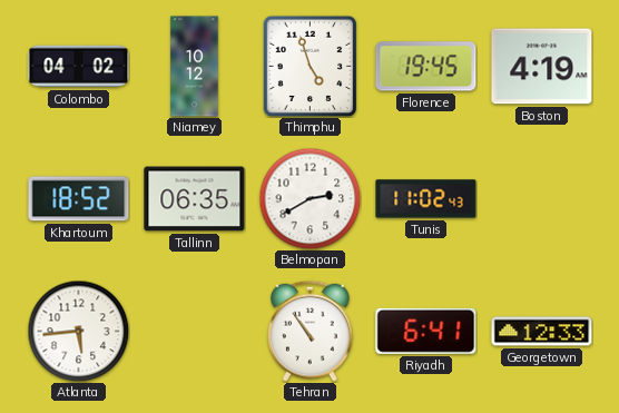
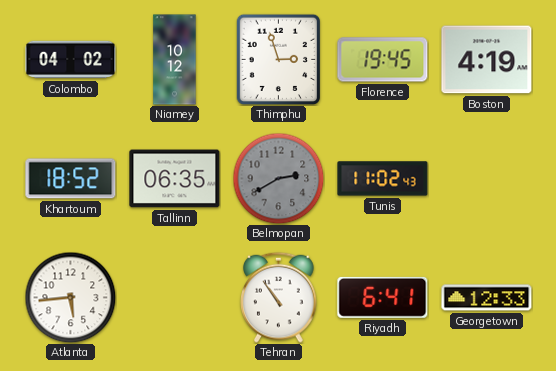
Thimphu: 4:57 -> 2:57
Belmopan dial: white -> grey
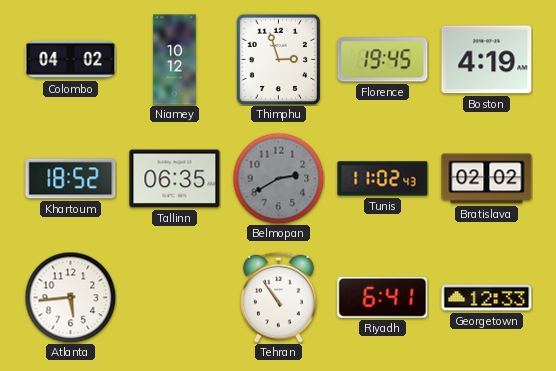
Bratislava: none -> 02:02
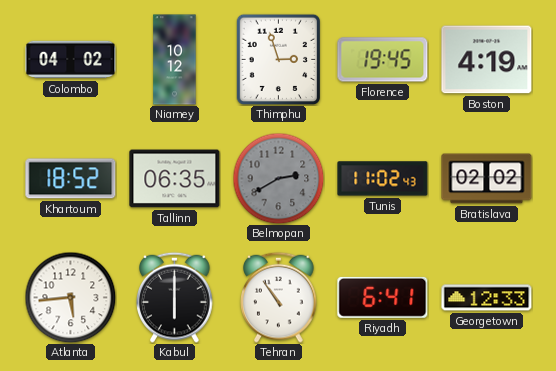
Kabul: none -> 6:00
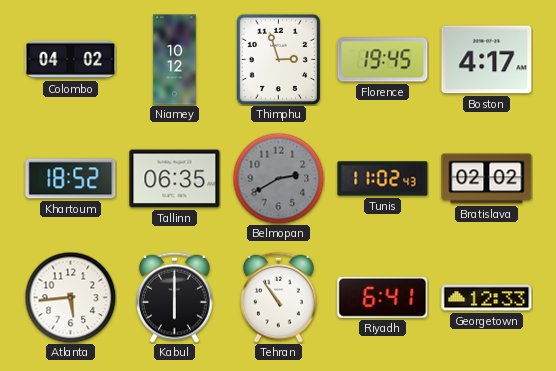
Boston: 4:19 -> 4:17
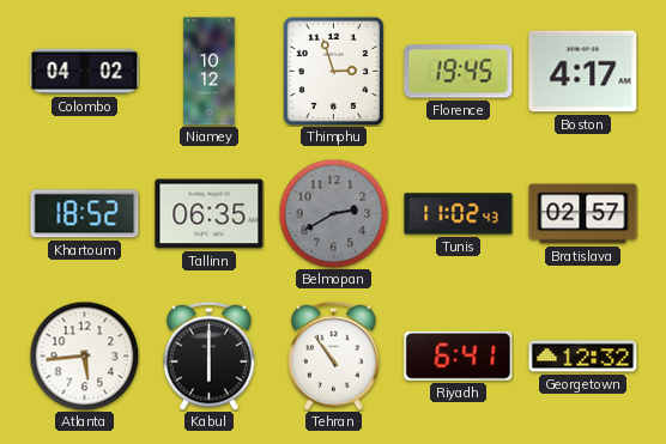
Bratislava: 02:02 -> 02:57
Georgetown: 12:33 -> 12:32
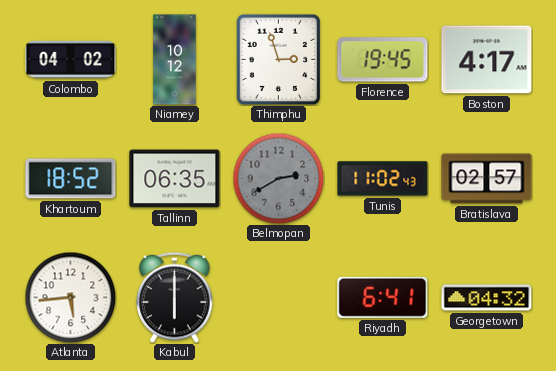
Tehran: 10:54 -> none
Georgetown: 12:32 -> 04:32
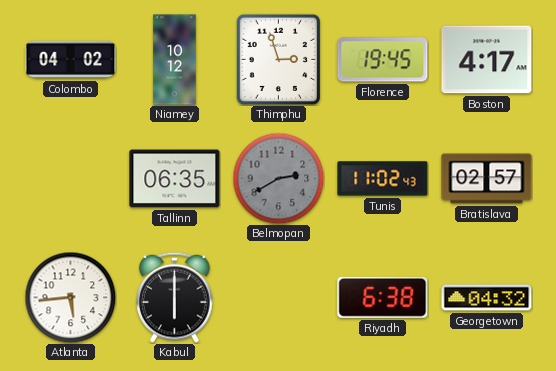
Khartoum: 18:52 -> none
Riyadh: 6:41 -> 6:38
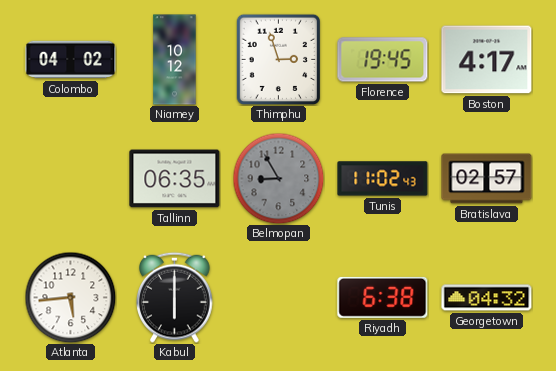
Belmopan: 2:40 -> 8:55
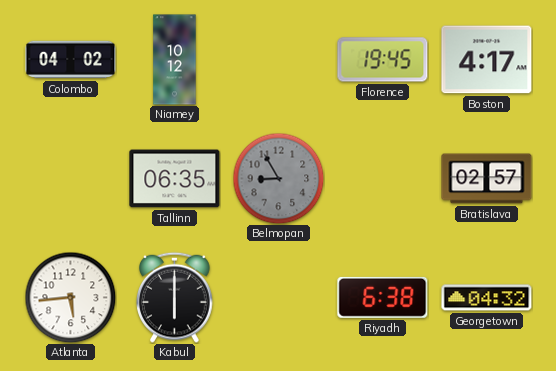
Thimphu: 2:57 -> none
Tunis: 11:02 -> none
